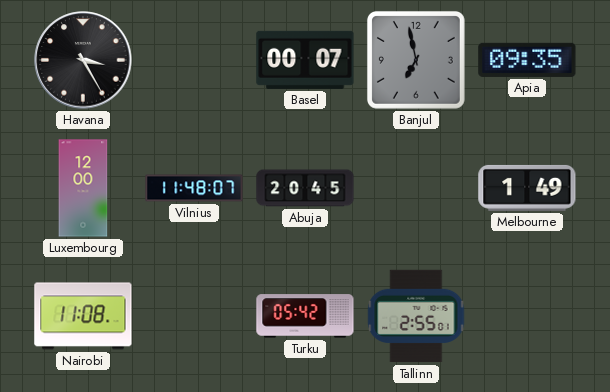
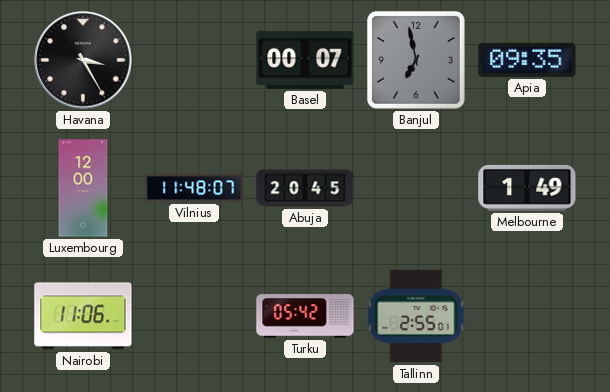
Nairobi: 11:08 -> 11:06
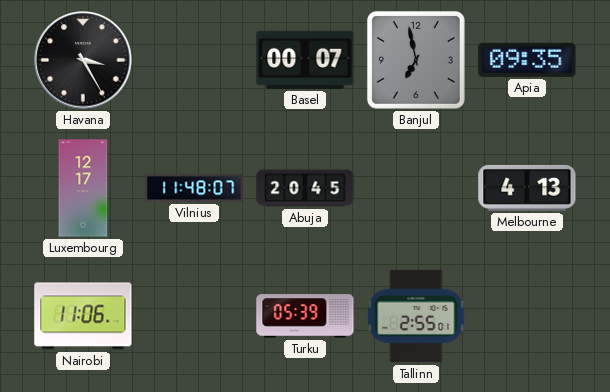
Luxembourg: 12:00 -> 12:17
Melbourne: 1:49 -> 4:13
Turku: 05:42 -> 05:39
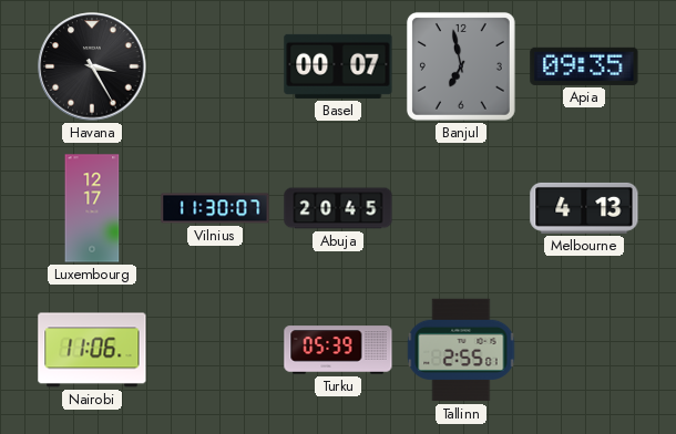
Vilnius: 11:48 -> 11:30
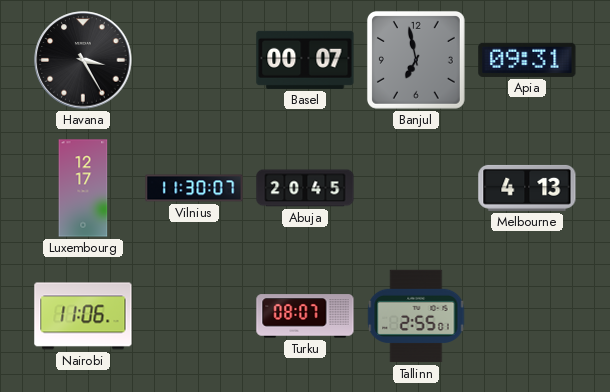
Apia: 09:35 -> 09:31
Turku: 05:39 -> 08:07
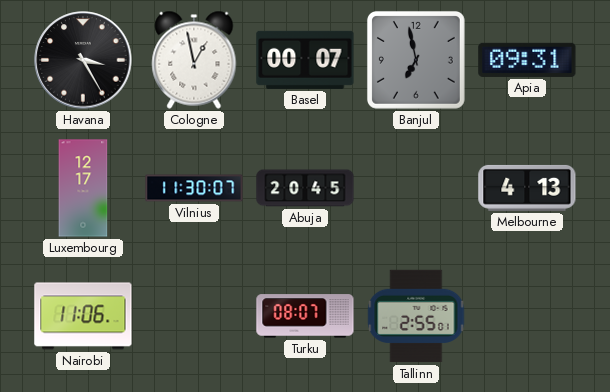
Cologne: none -> 12:58
